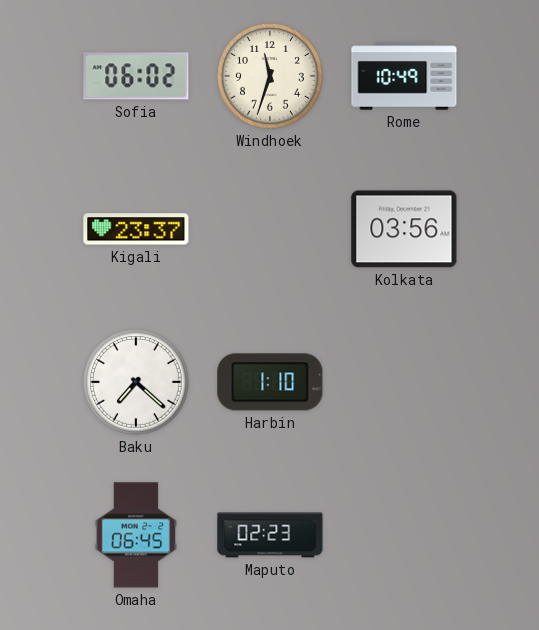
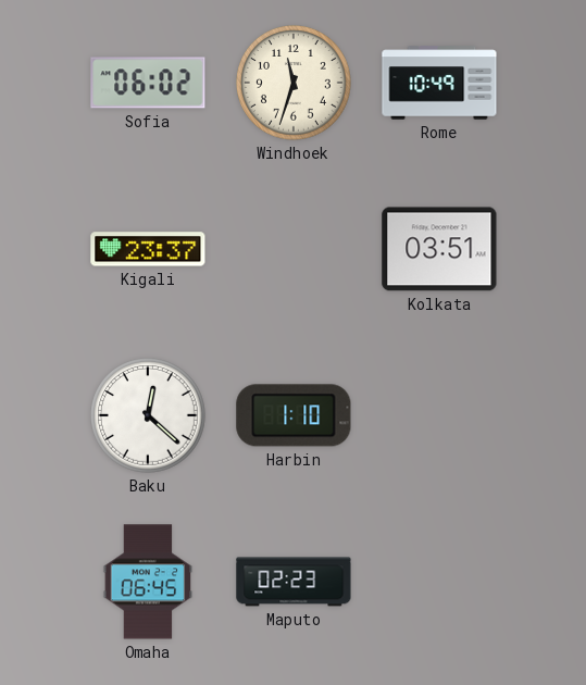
Kolkata: 03:56 -> 03:51
Baku: 7:22 -> 12:22
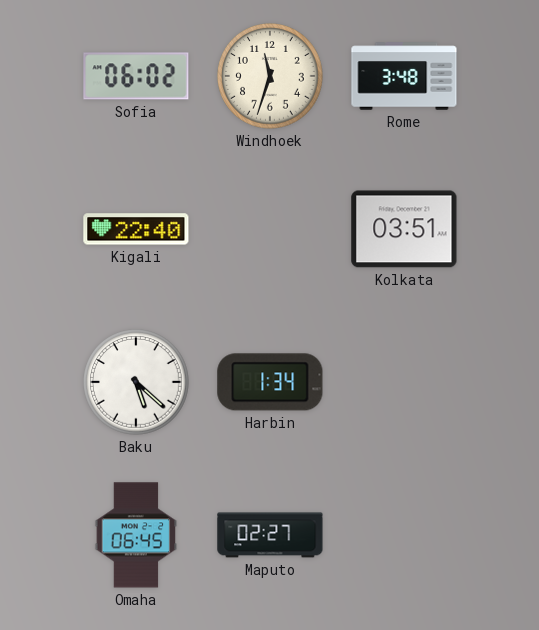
Rome: 10:49 -> 3:48
Kigali: 23:37 -> 22:40
Baku: 12:22 -> 5:22
Harbin: 1:10 -> 1:34
Maputo: 02:23 -> 02:27
